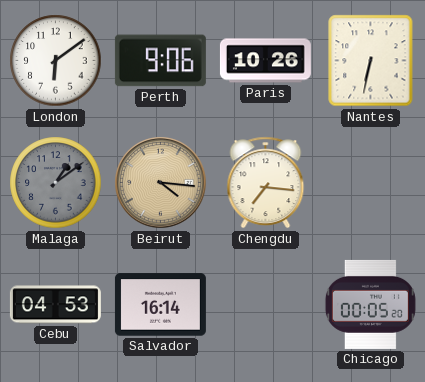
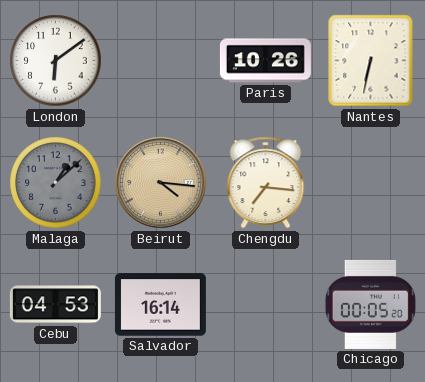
Perth: 9:06 -> none
Malaga: 1:09 -> 1:08
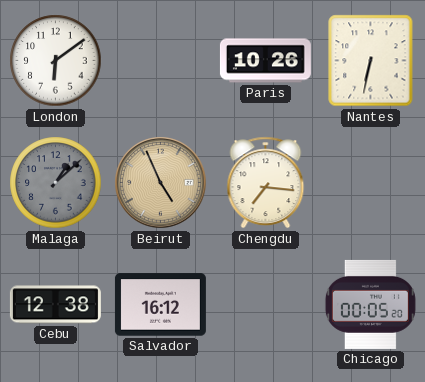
Beirut: 4:16 -> 4:56
Cebu: 04:53 -> 12:38
Salvador: 16:14 -> 16:12
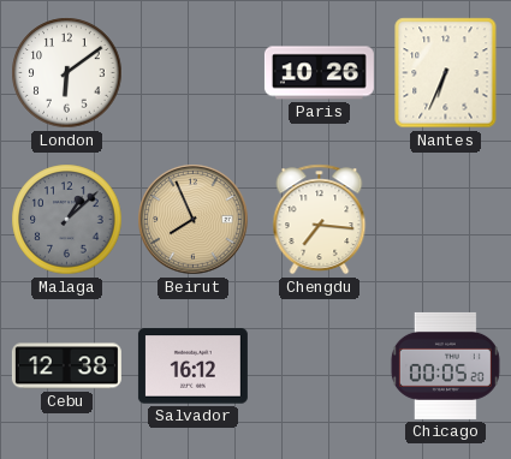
Nantes: 6:32 -> 6:34
Beirut: 4:56 -> 7:56
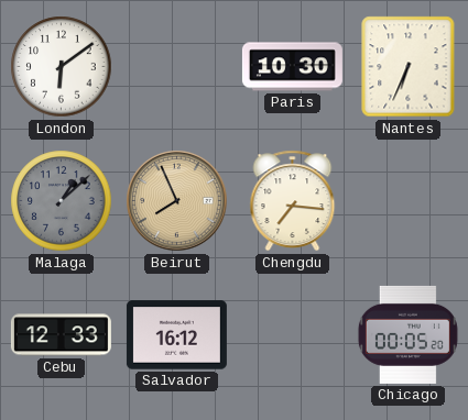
Paris: 10:26 -> 10:30
Cebu: 12:38 -> 12:33
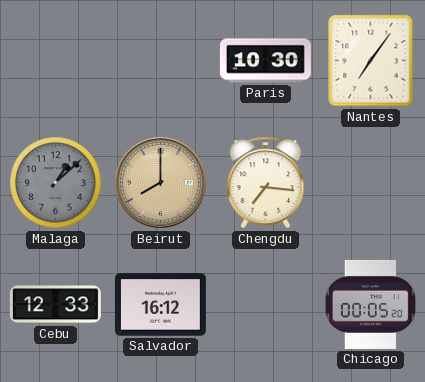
London: 6:09 -> none
Nantes: 6:34 -> 7:06
Beirut: 7:56 -> 8:00
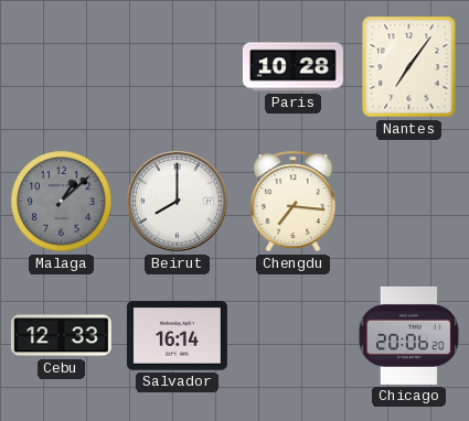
Paris: 10:30 -> 10:28
Beirut dial: champagne -> white
Salvador: 16:12 -> 16:14
Chicago: 00:05 -> 20:06
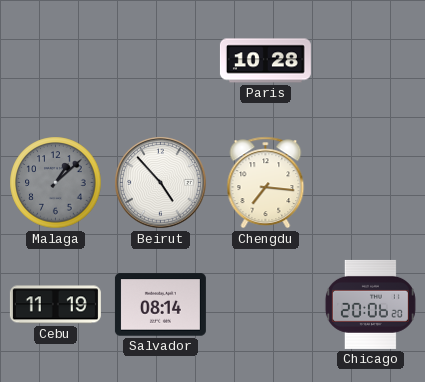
Nantes: 7:06 -> none
Beirut: 8:00 -> 4:53
Cebu: 12:33 -> 11:19
Salvador: 16:14 -> 08:14
